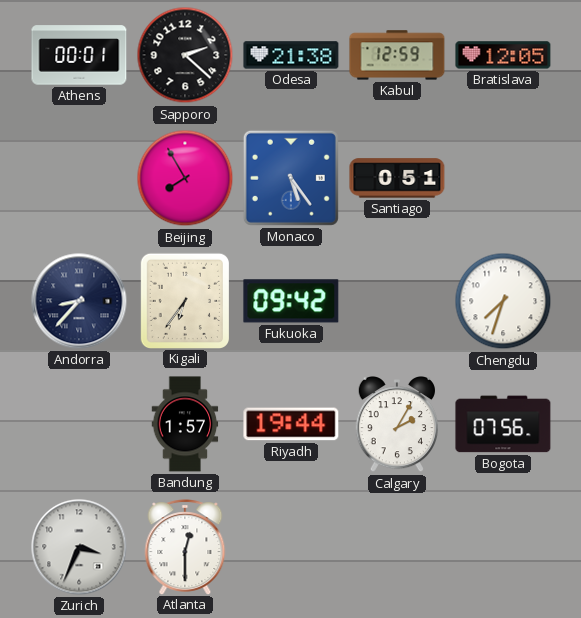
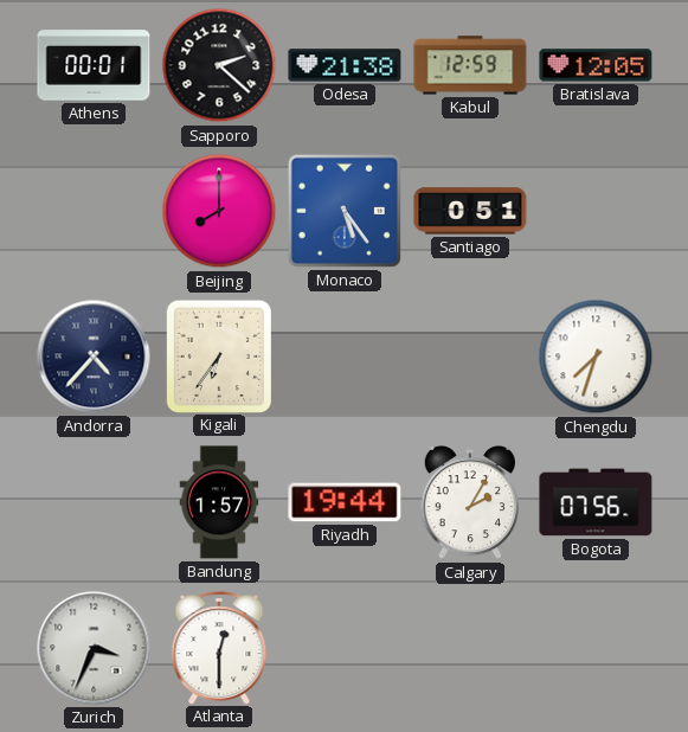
Beijing: 7:55 -> 8:00
Andorra: 8:37 -> 4:37
Fukuoka: 09:42 -> none
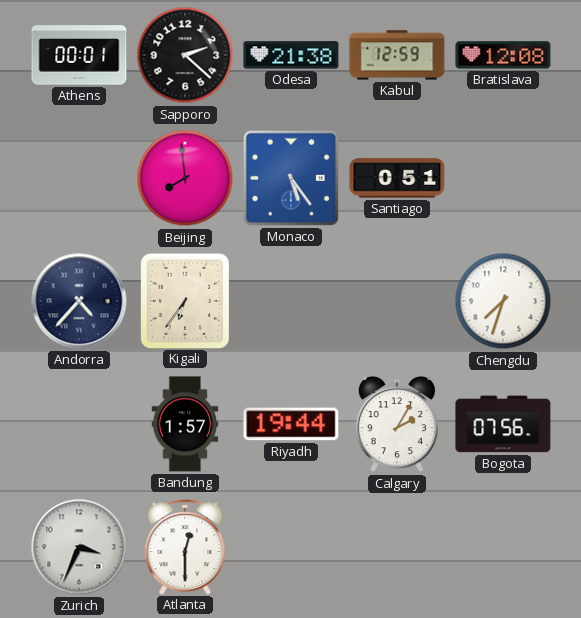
Bratislava: 12:05 -> 12:08
Beijing: 8:00 -> 7:59
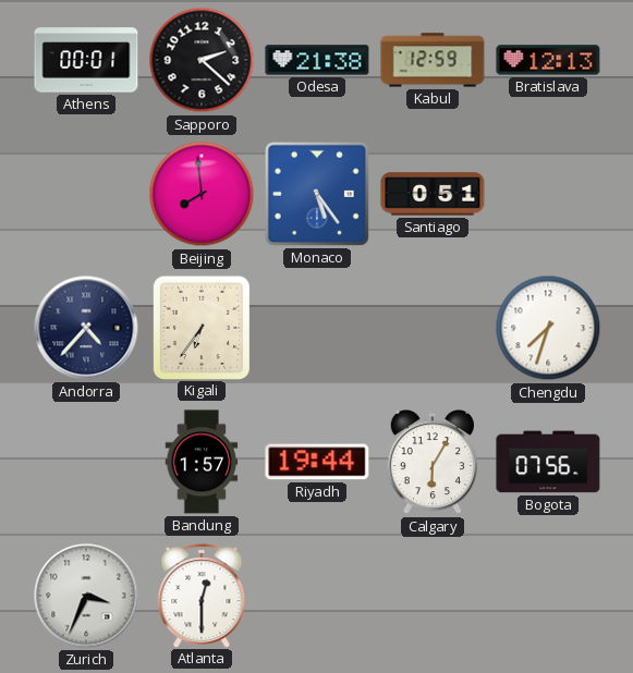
Bratislava: 12:08 -> 12:13
Calgary: 2:05 -> 6:05
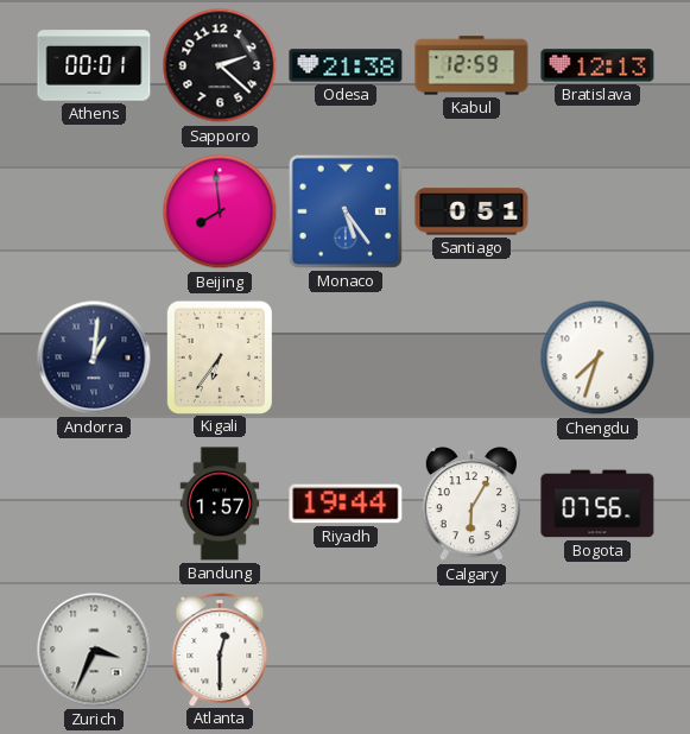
Andorra: 4:37 -> 1:01
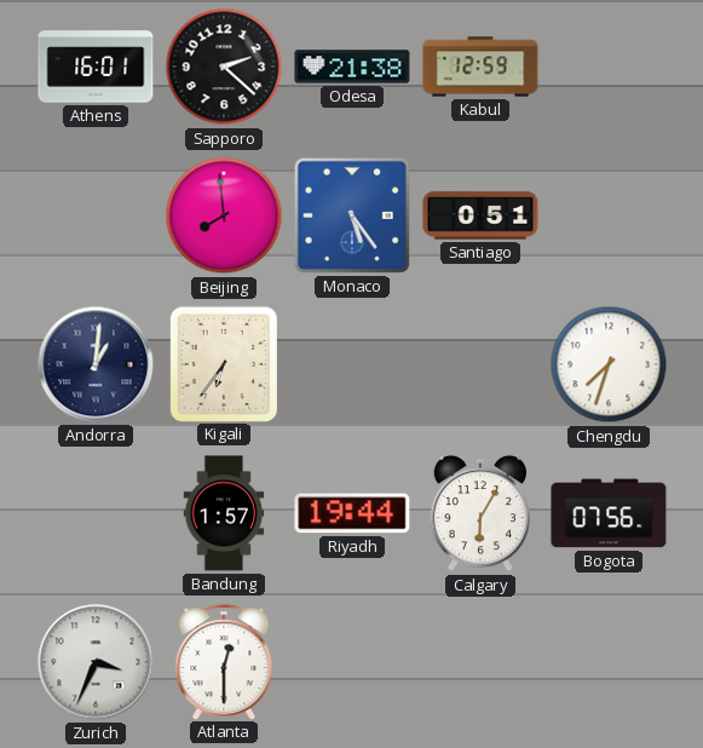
Athens: 00:01 -> 16:01
Bratislava: 12:13 -> none
